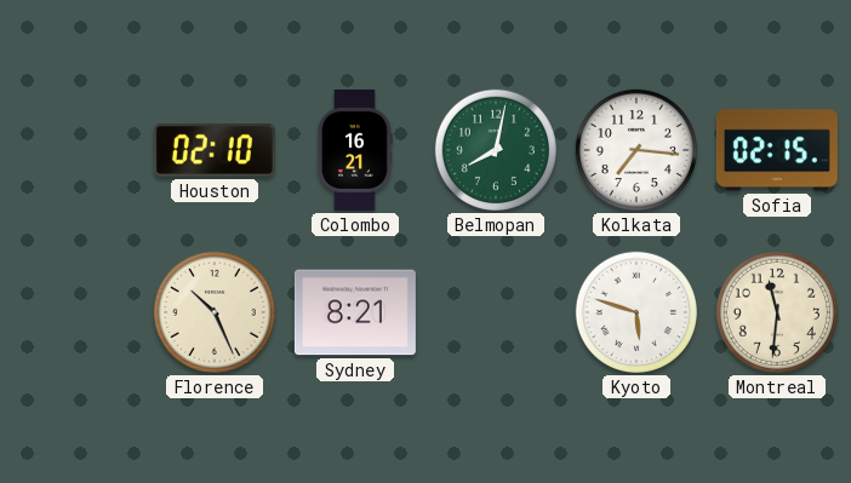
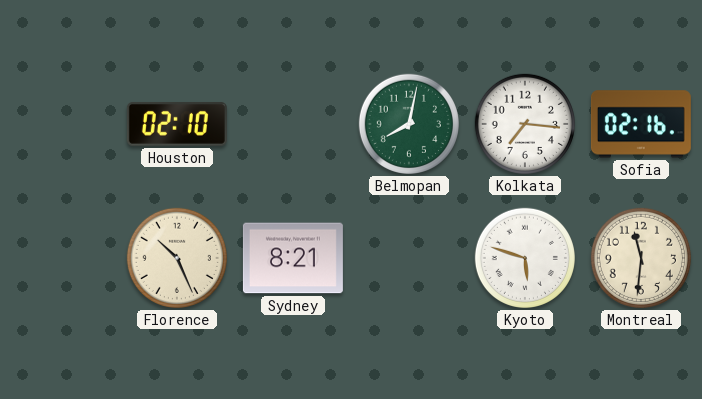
Colombo: 16:21 -> none
Sofia: 02:15 -> 02:16
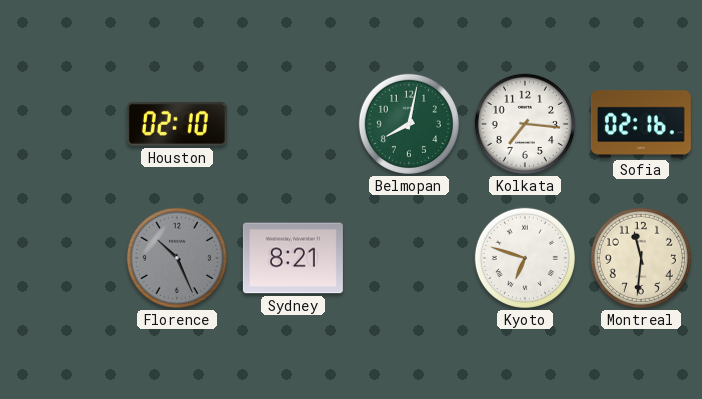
Florence dial: cream -> grey
Kyoto: 5:48 -> 6:48
